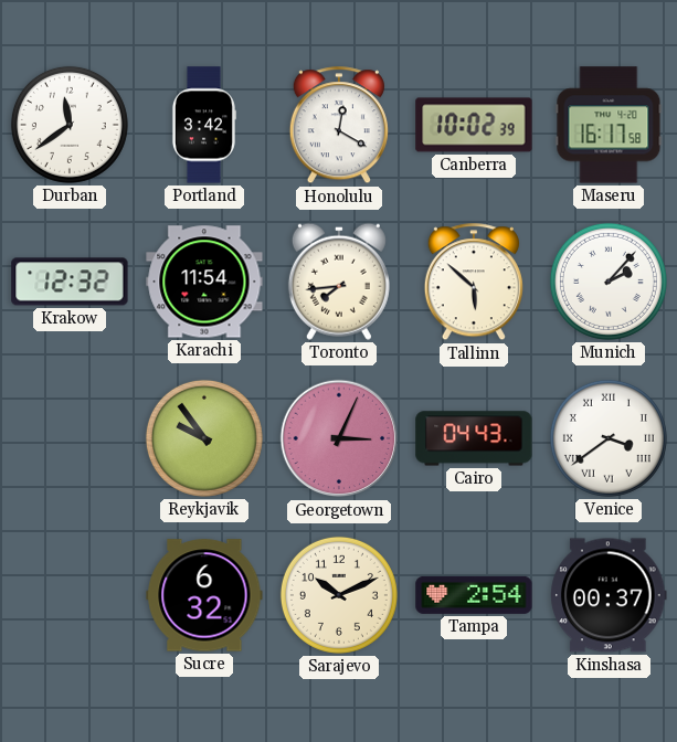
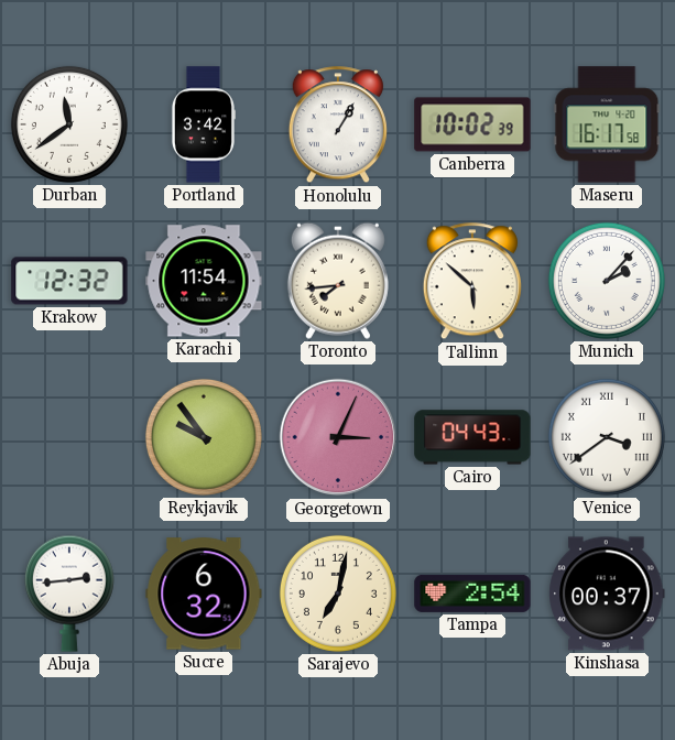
Honolulu: 12:20 -> 1:05
Abuja: none -> 2:44
Sarajevo: 10:11 -> 7:02
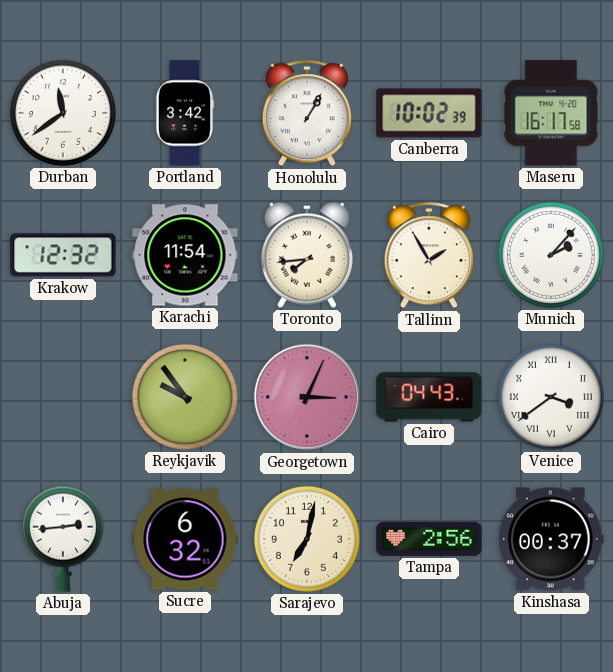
Tallinn: 5:52 -> 1:55
Tampa: 2:54 -> 2:56
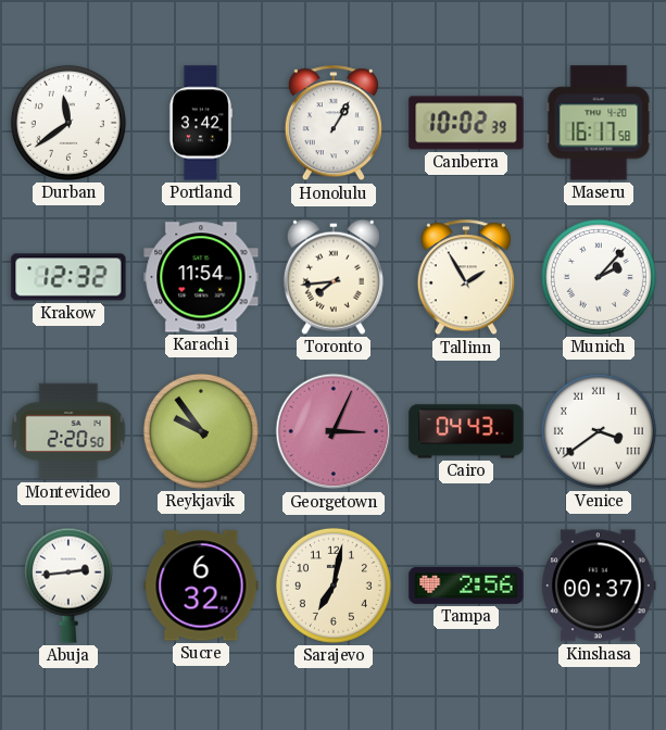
Montevideo: none -> 2:20
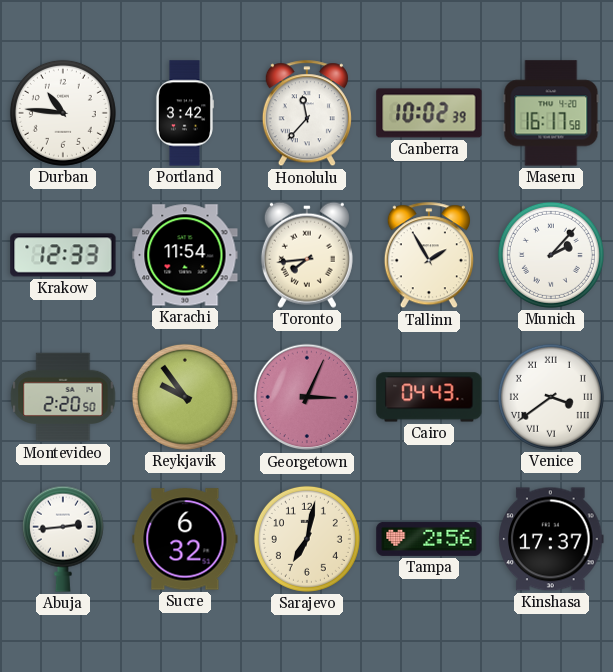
Durban: 11:39 -> 10:46
Honolulu: 1:05 -> 11:37
Krakow: 12:32 -> 12:33
Kinshasa: 00:37 -> 17:37
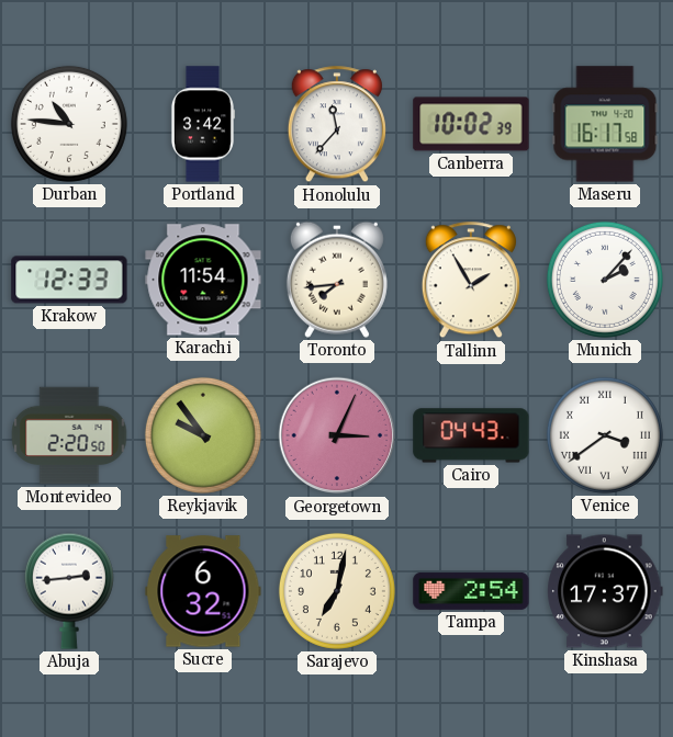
Tampa: 2:56 -> 2:54
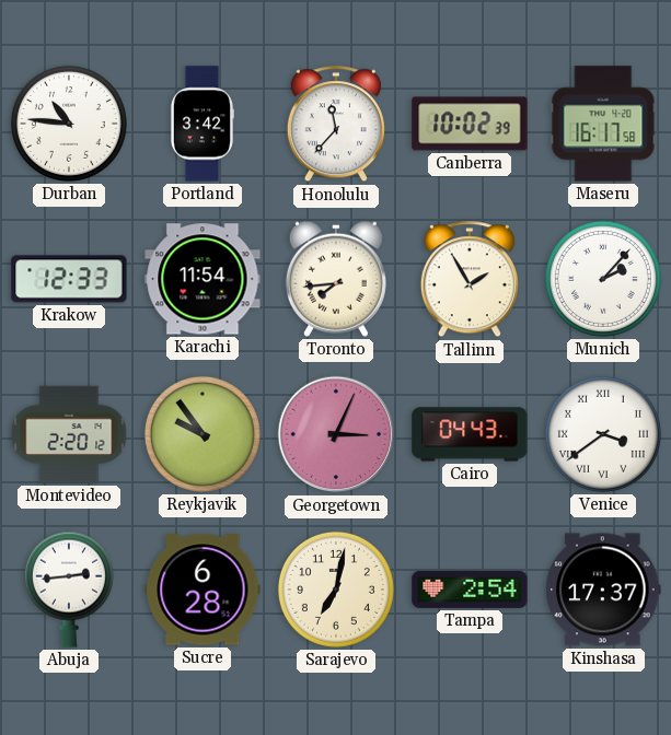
Montevideo: 2:20:50 -> 2:20:12
Sucre: 6:32 -> 6:28
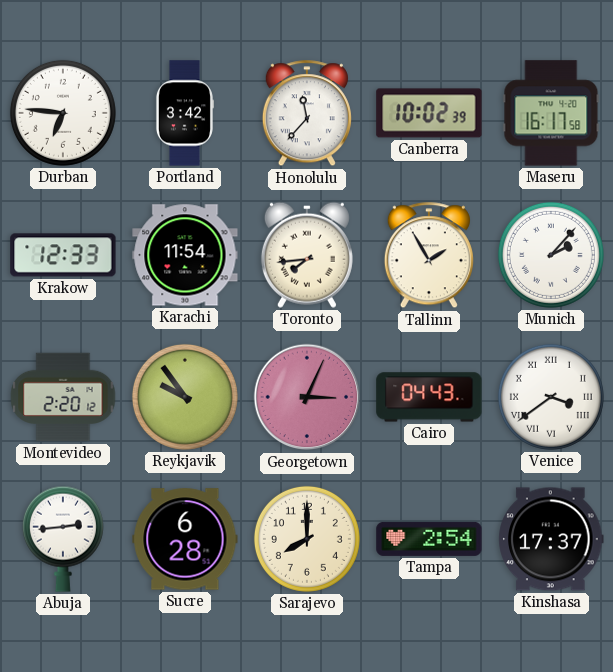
Durban: 10:46 -> 6:46
Sarajevo: 7:02 -> 8:00
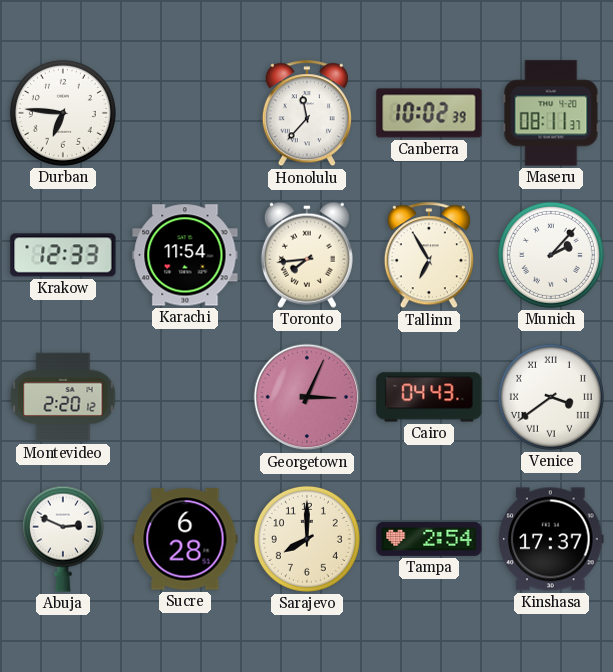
Portland: 3:42 -> none
Maseru: 16:17 -> 08:11
Tallinn: 1:55 -> 6:55
Reykjavik: 9:54 -> none
Abuja: 2:44 -> 2:49
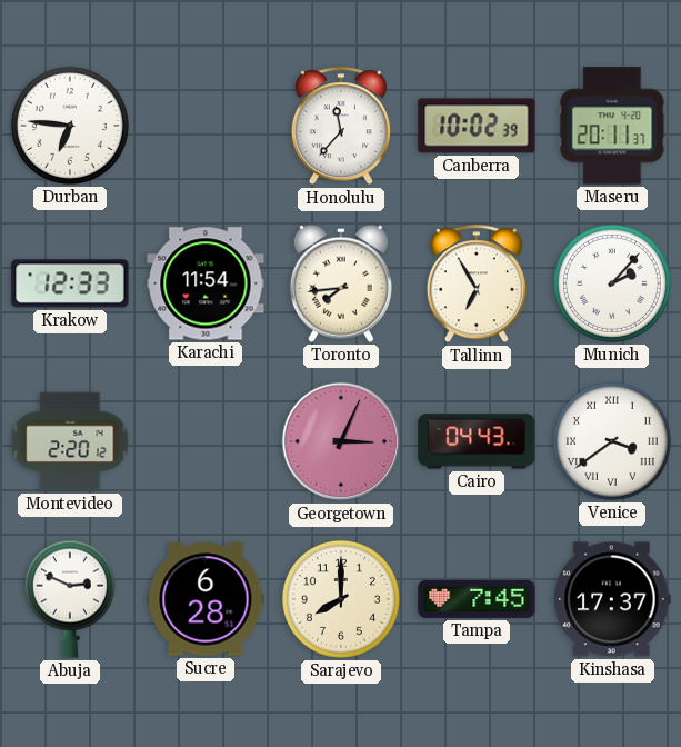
Maseru: 08:11 -> 20:11
Tampa: 2:54 -> 7:45
